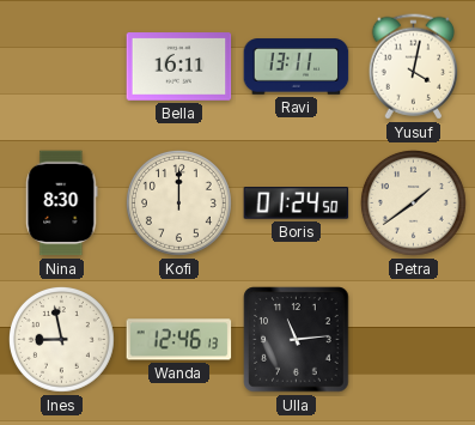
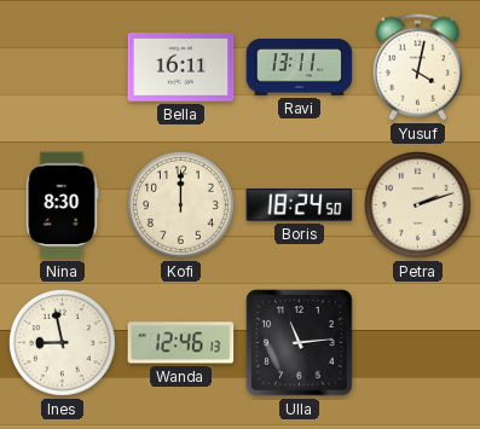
Boris: 01:24 -> 18:24
Petra: 1:39 -> 2:12
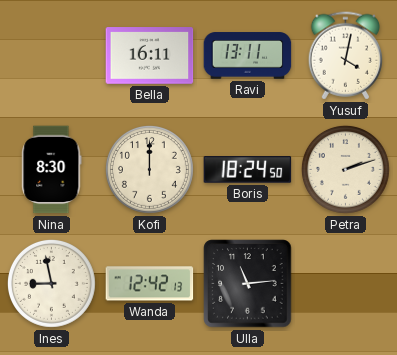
Wanda: 12:46 -> 12:42
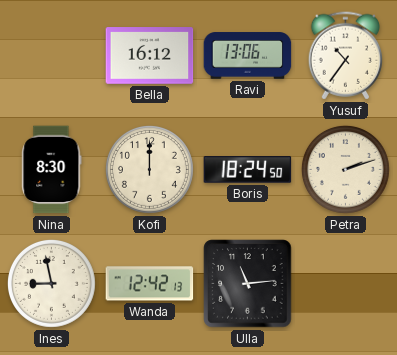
Bella: 16:11 -> 16:12
Ravi: 13:11 -> 13:06
Yusuf: 4:02 -> 10:36
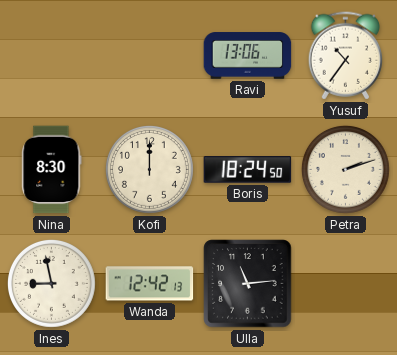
Bella: 16:12 -> none
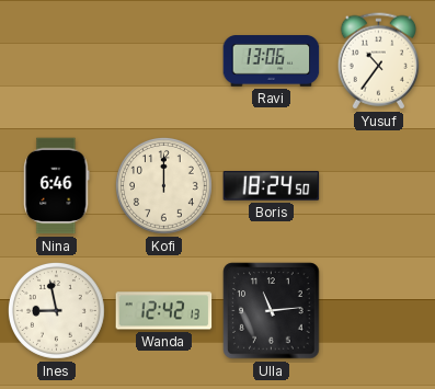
Nina: 8:30 -> 6:46
Petra: 2:12 -> none
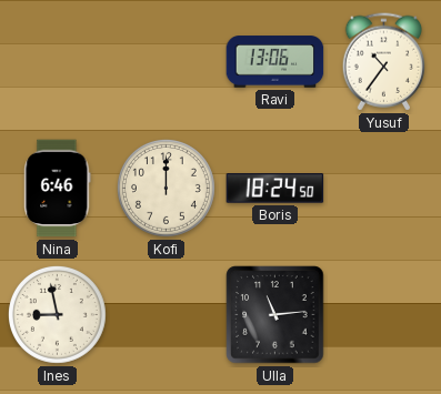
Wanda: 12:42 -> none
